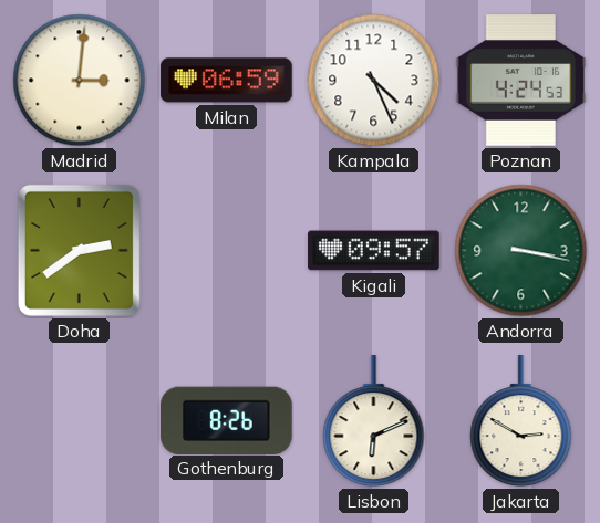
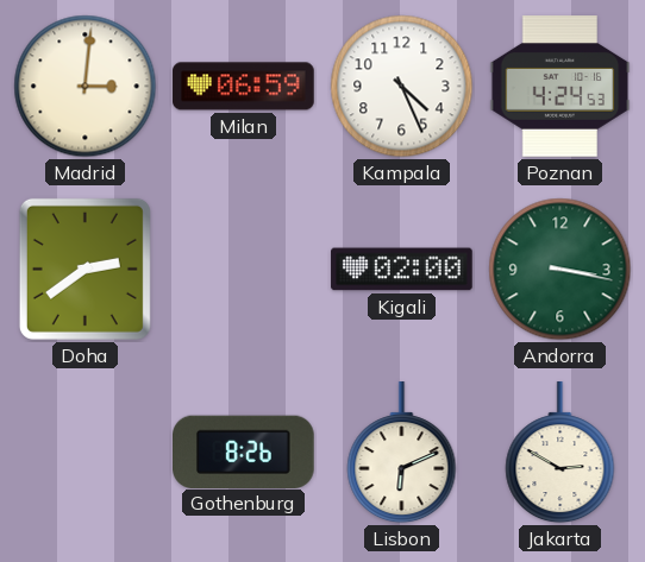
Kigali: 09:57 -> 02:00
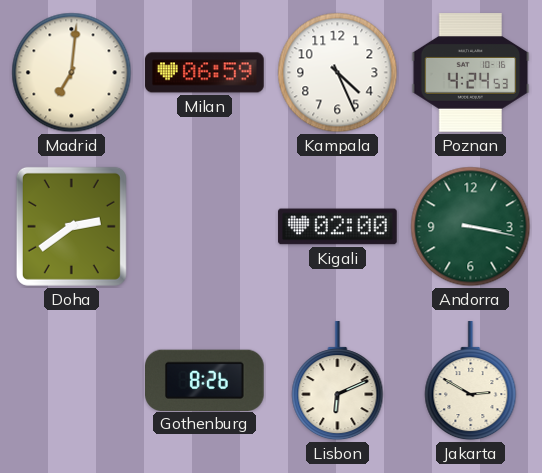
Madrid: 3:01 -> 7:01
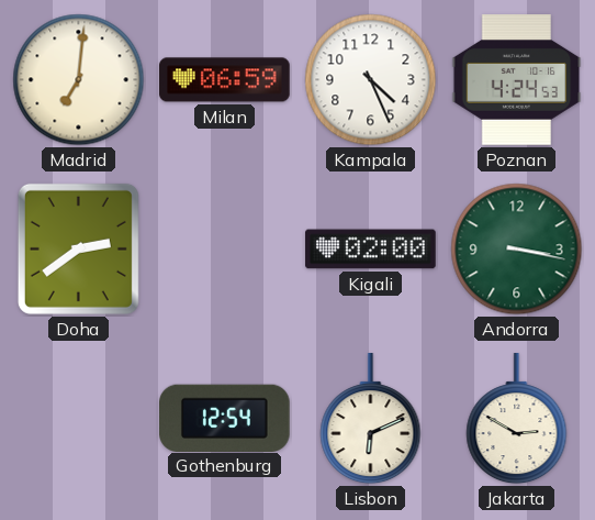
Gothenburg: 8:26 -> 12:54
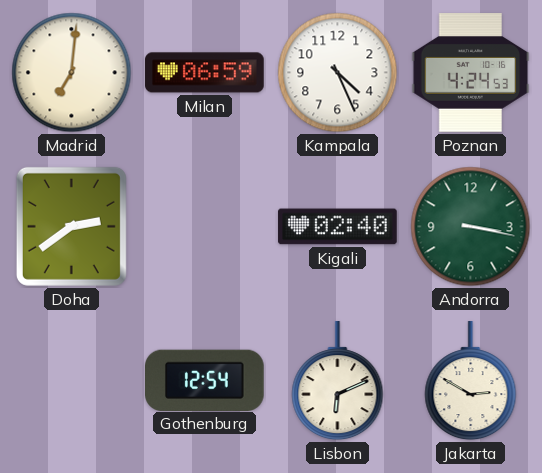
Kigali: 02:00 -> 02:40
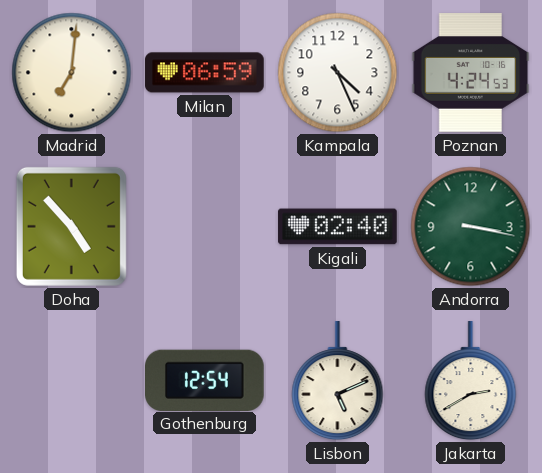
Doha: 2:39 -> 4:53
Lisbon: 6:11 -> 5:11
Jakarta: 2:50 -> 2:40
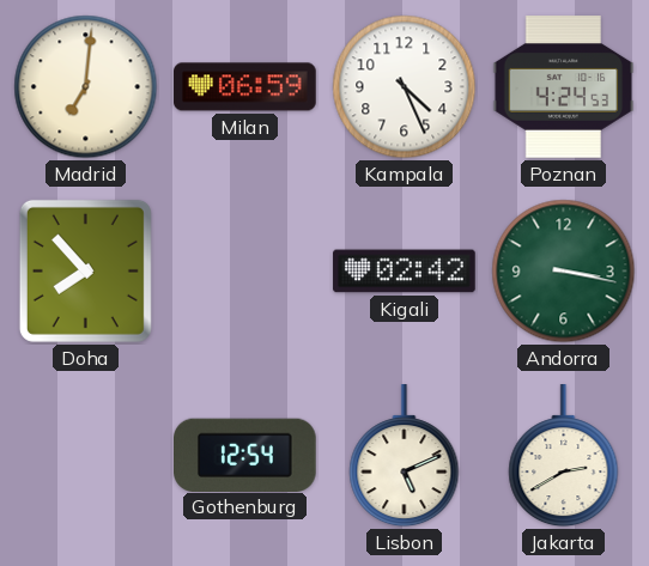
Doha: 4:53 -> 7:53
Kigali: 02:40 -> 02:42
